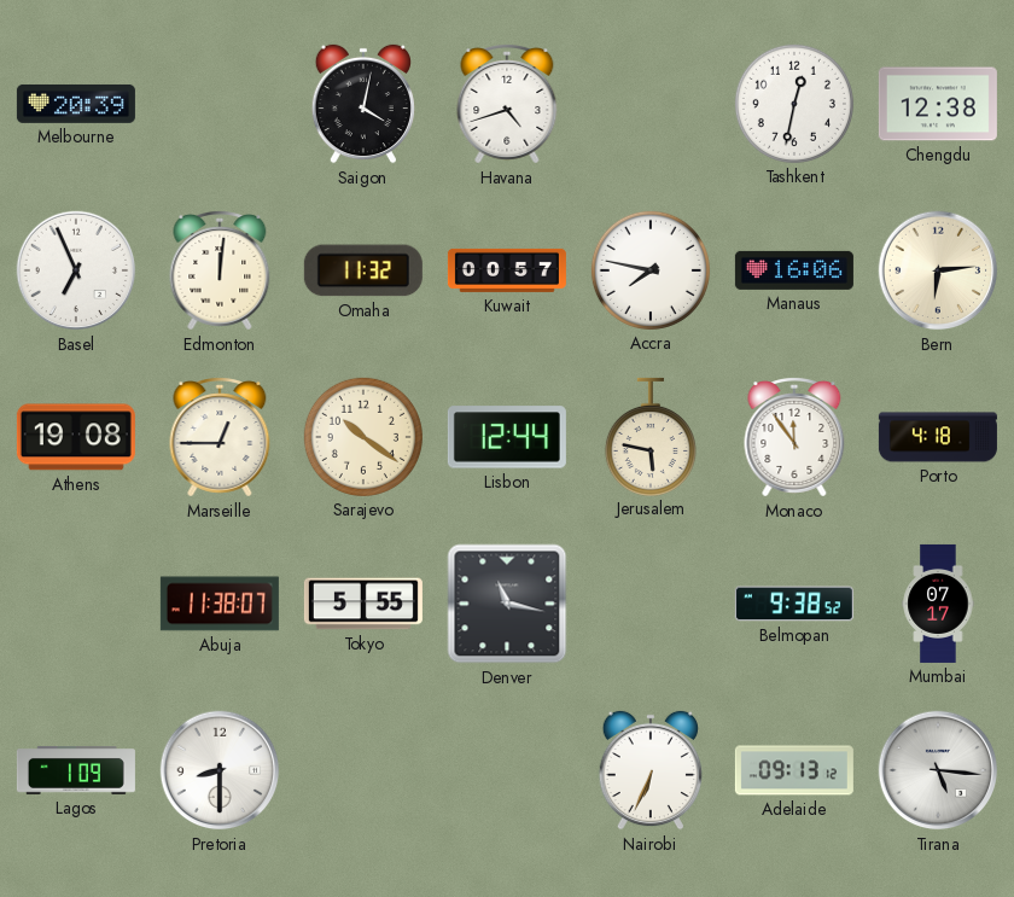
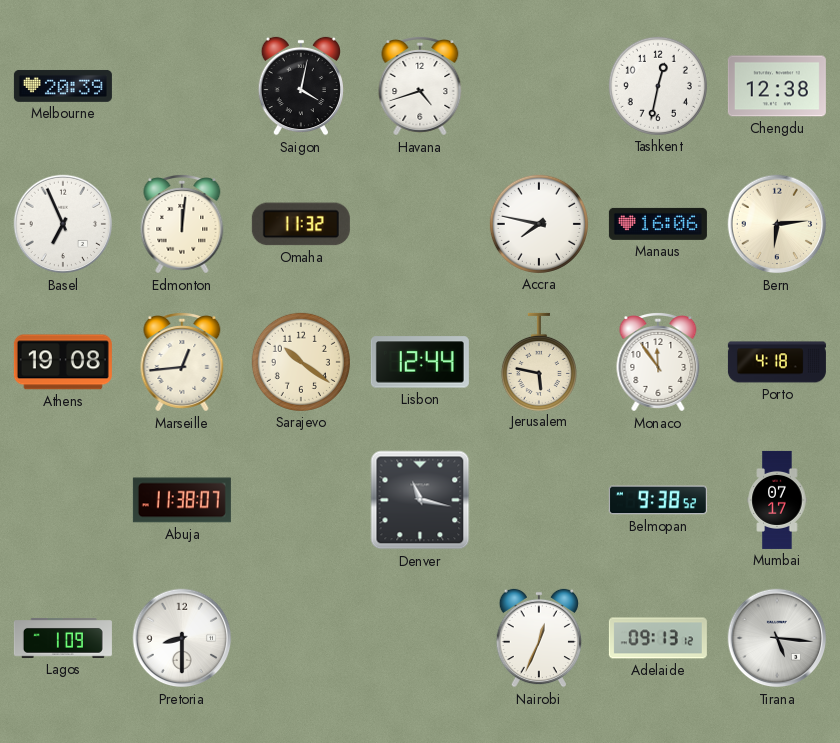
Kuwait: 00:57 -> none
Marseille: 12:45 -> 12:44
Tokyo: 5:55 -> none
Nairobi: 6:34 -> 12:34
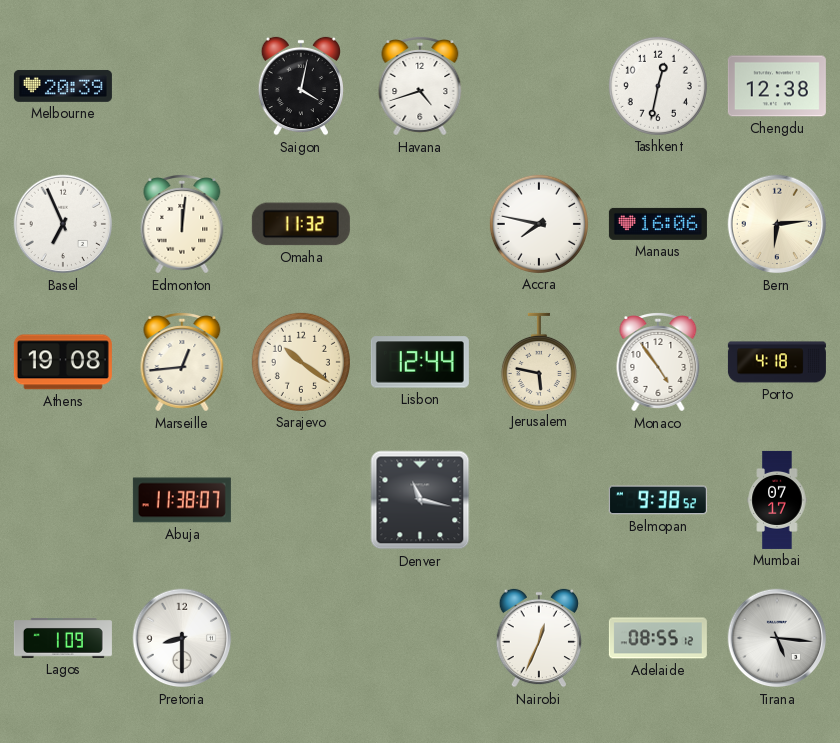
Monaco: 11:54 -> 4:54
Adelaide: 09:13 -> 08:55
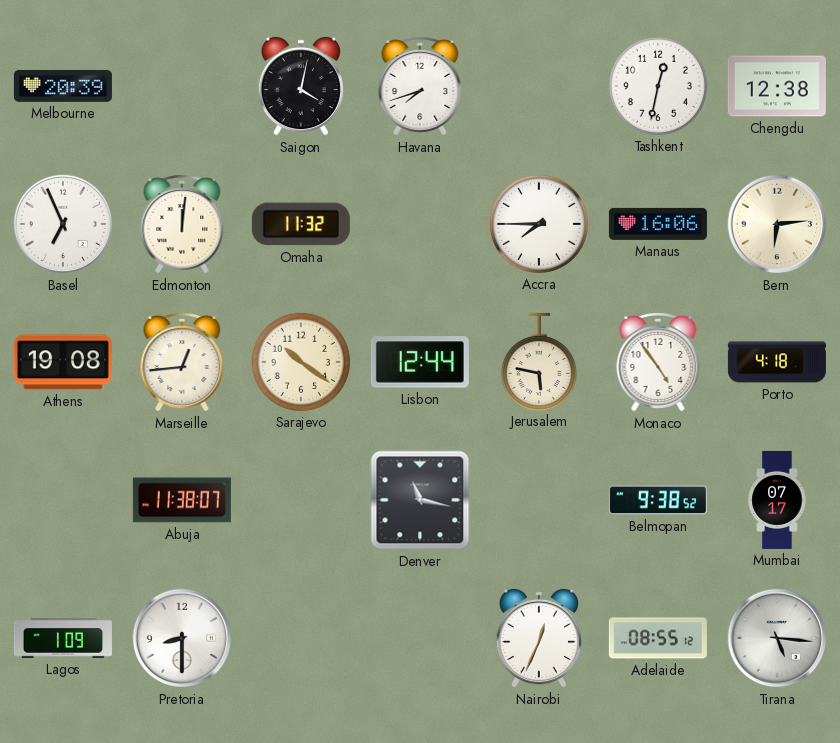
Havana: 4:42 -> 7:42
Accra: 7:47 -> 7:45
